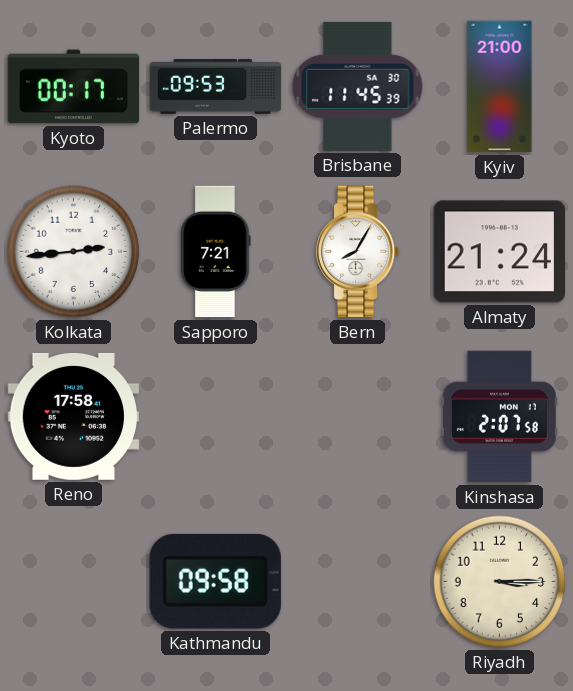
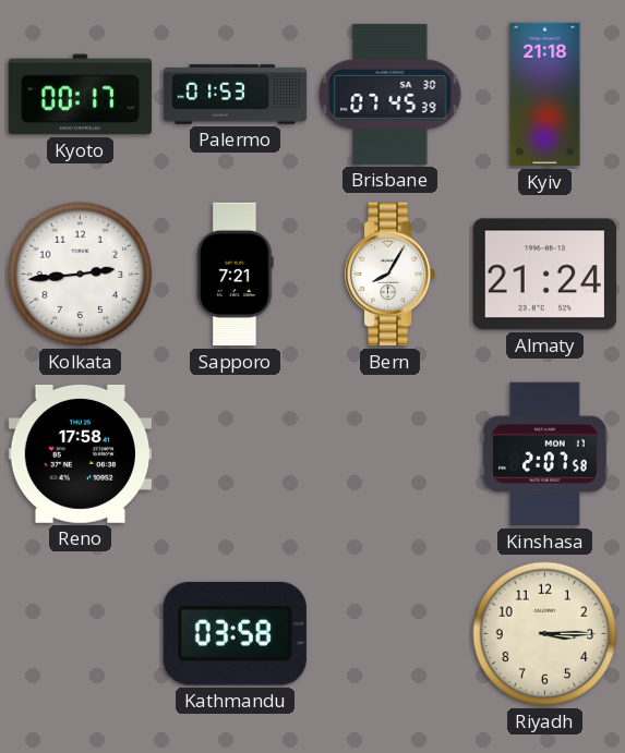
Palermo: 09:53 -> 01:53
Brisbane: 11:45 -> 07:45
Kyiv: 21:00 -> 21:18
Kathmandu: 09:58 -> 03:58
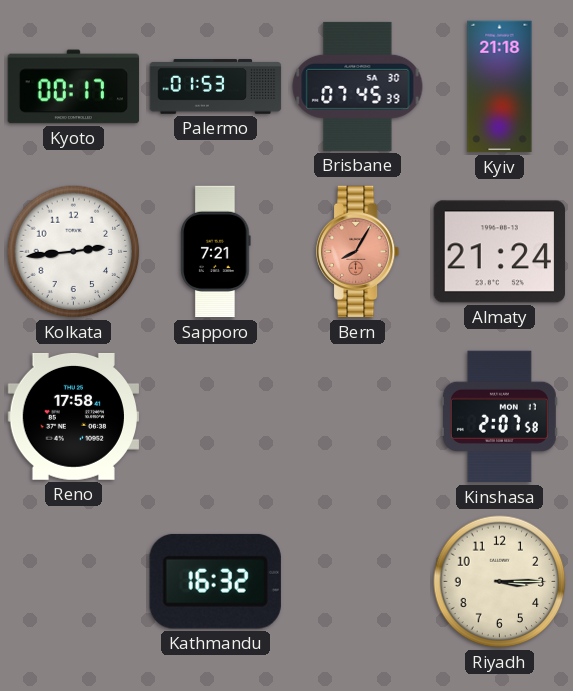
Bern dial: white -> salmon
Kathmandu: 03:58 -> 16:32
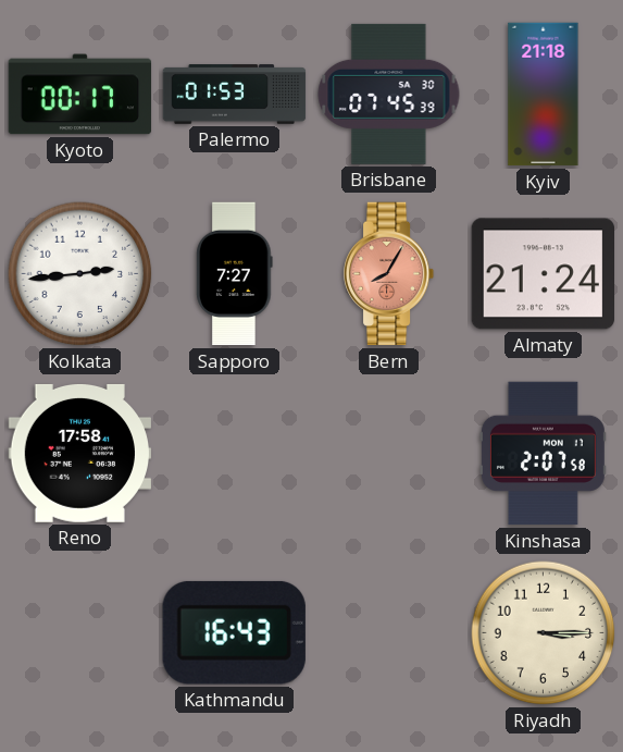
Sapporo: 7:21 -> 7:27
Kathmandu: 16:32 -> 16:43
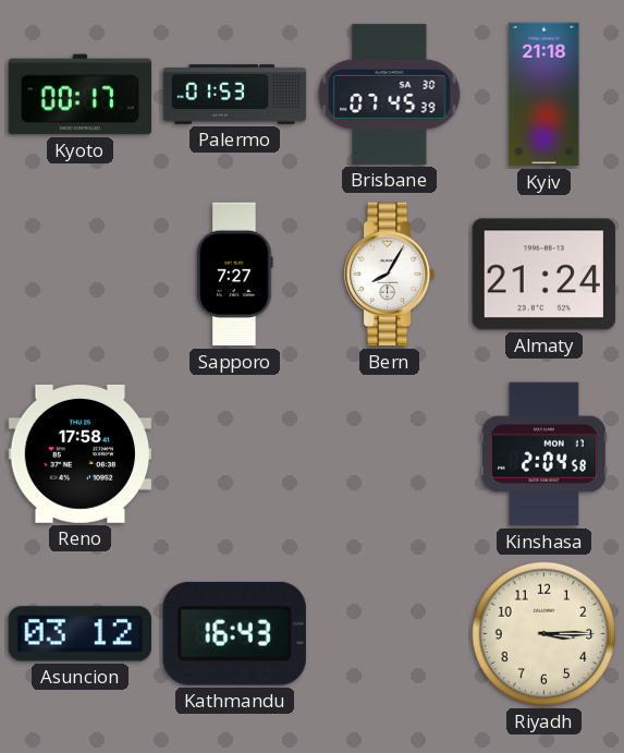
Kolkata: 2:44 -> none
Bern dial: salmon -> white
Kinshasa: 2:07 -> 2:04
Asuncion: none -> 03:12
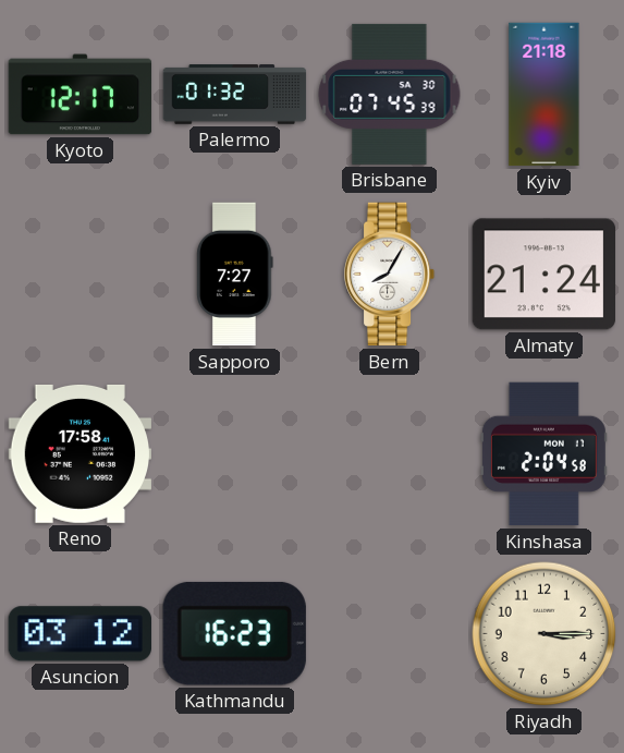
Kyoto: 00:17 -> 12:17
Palermo: 01:53 -> 01:32
Kathmandu: 16:43 -> 16:23
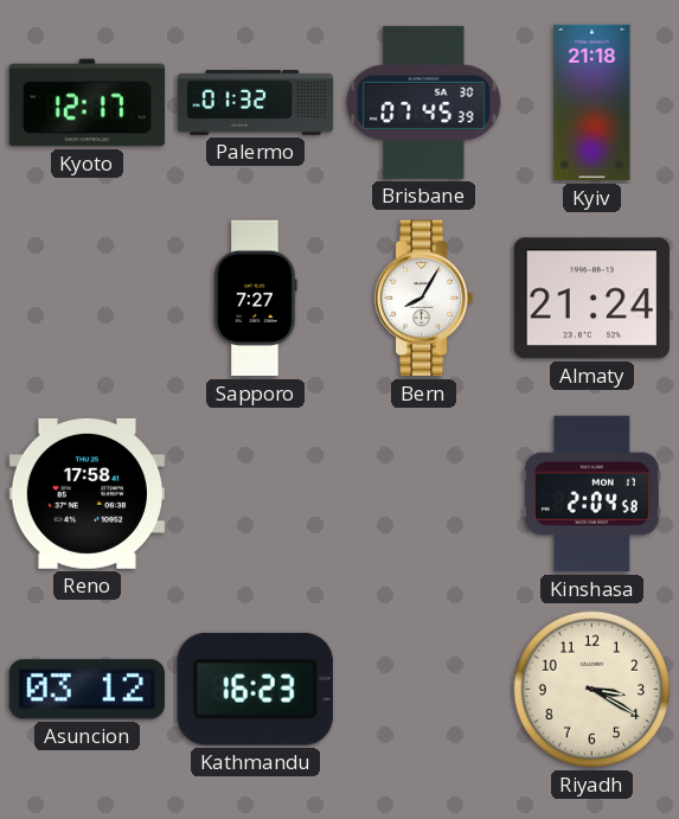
Riyadh: 3:15 -> 3:20
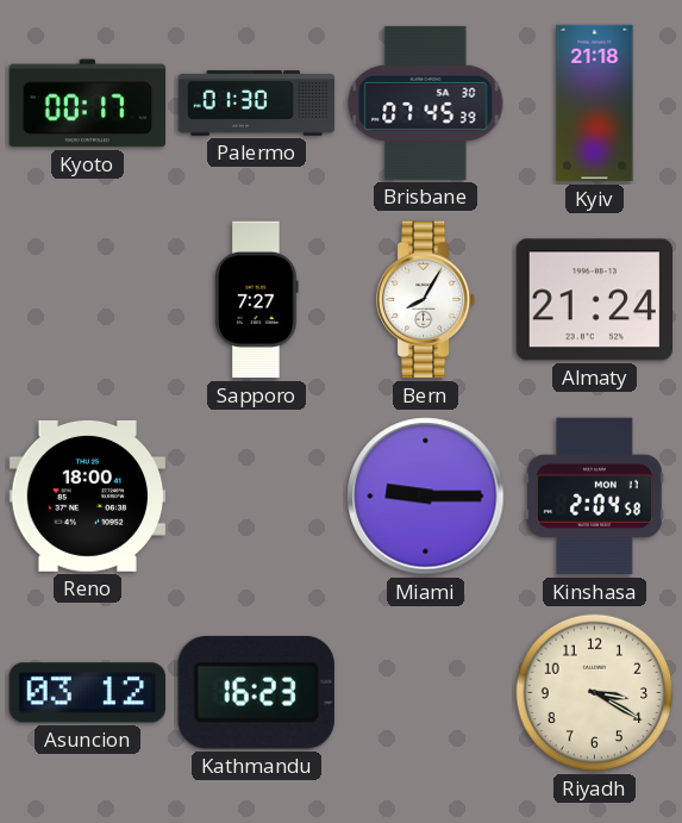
Kyoto: 12:17 -> 00:17
Palermo: 01:32 -> 01:30
Reno: 17:58 -> 18:00
Miami: none -> 9:15
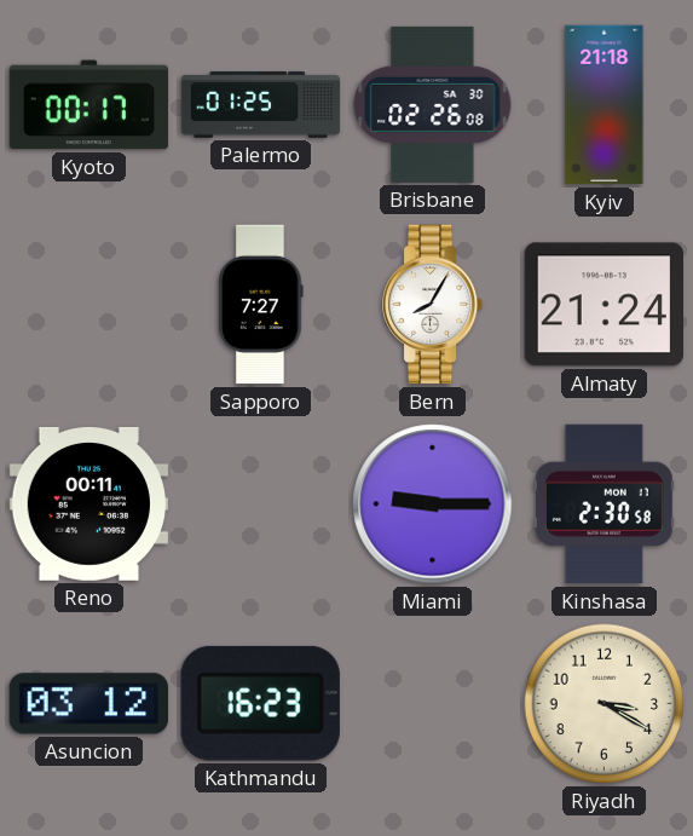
Palermo: 01:30 -> 01:25
Brisbane: 07:45 -> 02:26
Reno: 18:00 -> 00:11
Kinshasa: 2:04 -> 2:30
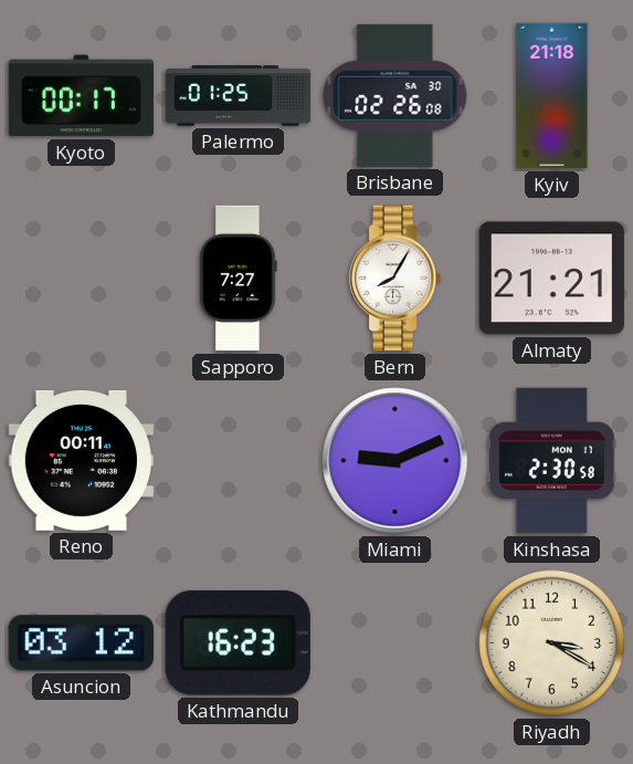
Almaty: 21:24 -> 21:21
Miami: 9:15 -> 9:11
